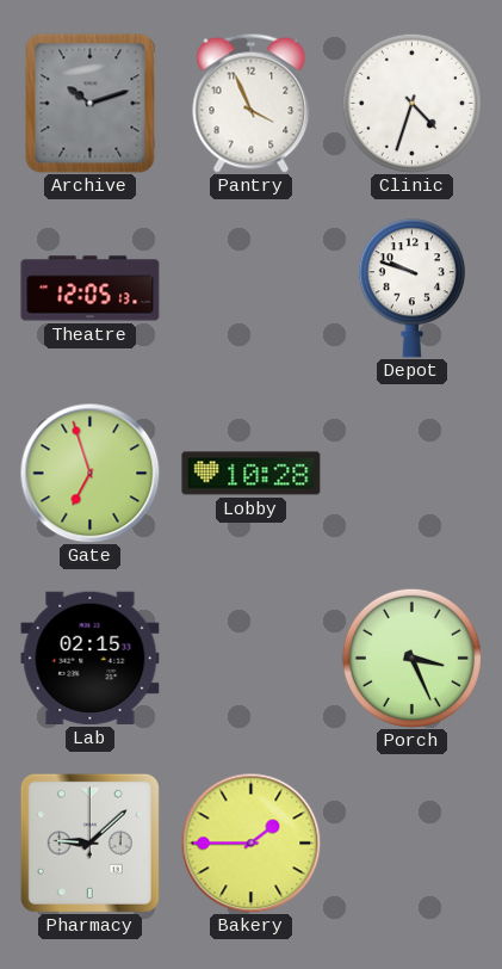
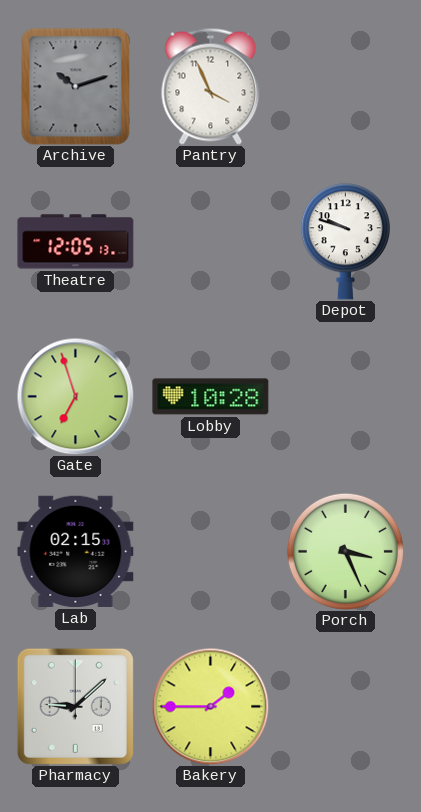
Clinic: 4:33 -> none
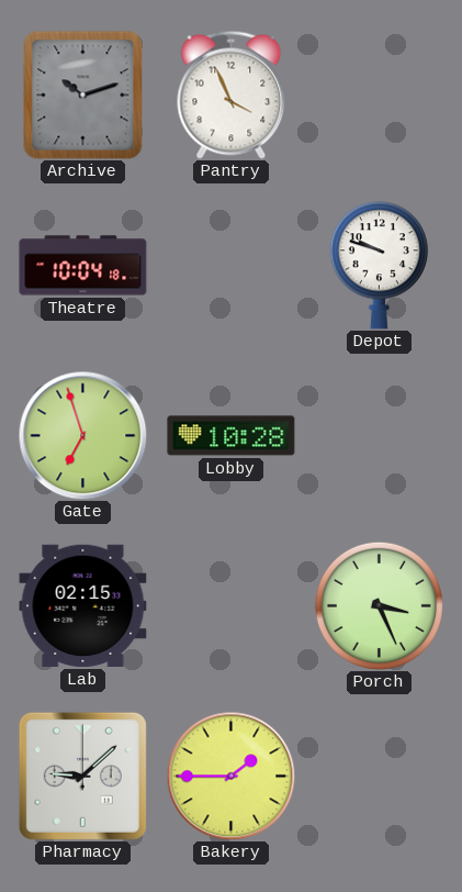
Theatre: 12:05 -> 10:04
